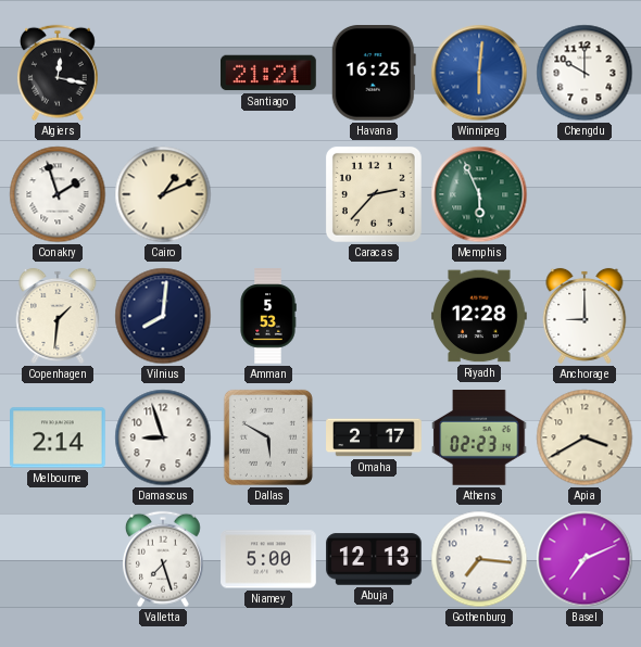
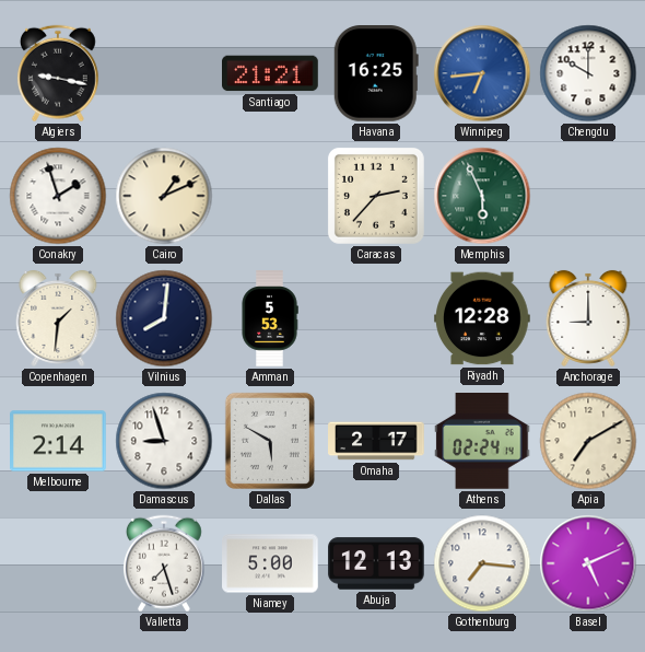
Algiers: 12:17 -> 9:17
Winnipeg: 6:01 -> 6:44
Athens: 02:23 -> 02:24
Apia: 3:40 -> 7:10
Basel: 7:11 -> 5:11
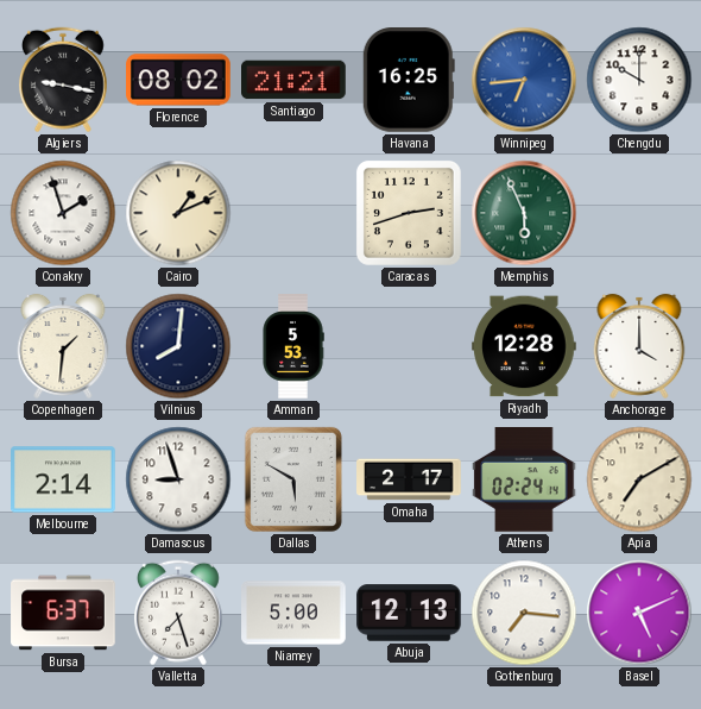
Florence: none -> 08:02
Caracas: 2:37 -> 2:42
Anchorage: 9:00 -> 4:00
Bursa: none -> 6:37
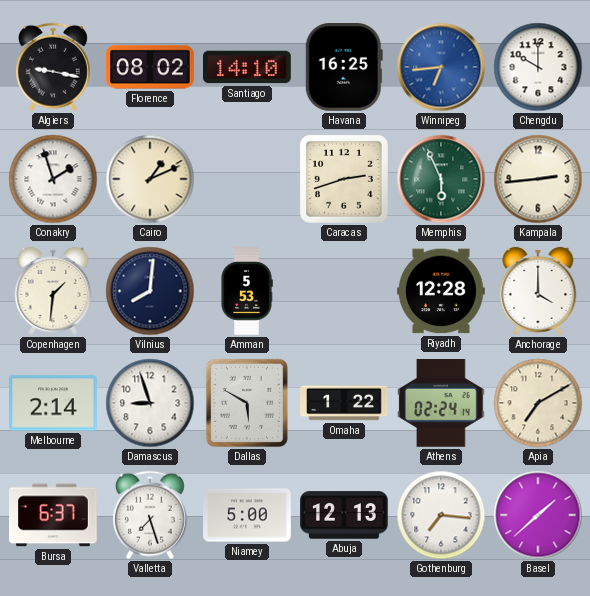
Santiago: 21:21 -> 14:10
Kampala: none -> 2:44
Omaha: 2:17 -> 1:22
Basel: 5:11 -> 1:38
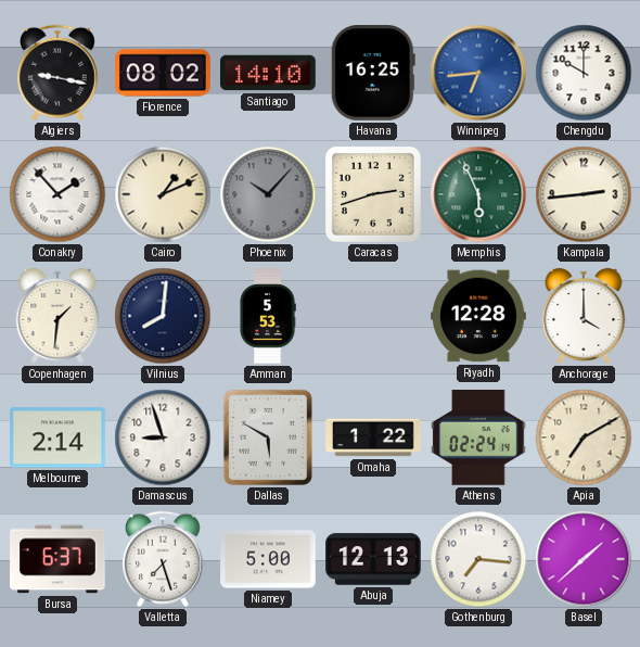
Conakry: 1:57 -> 1:53
Phoenix: none -> 10:07
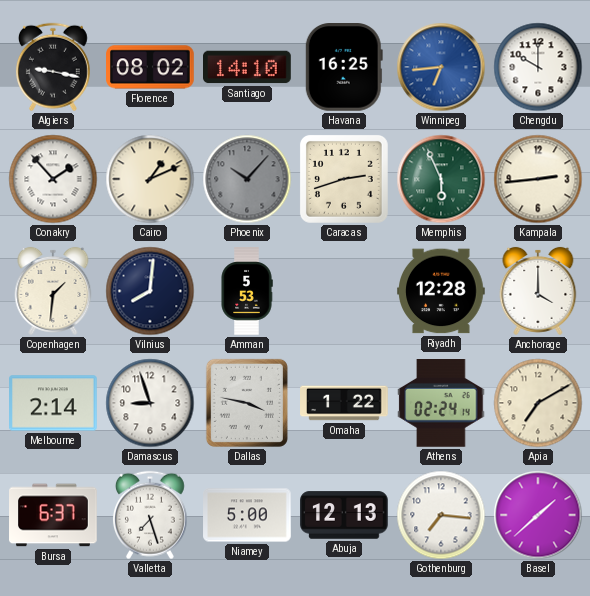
Dallas: 5:50 -> 3:47
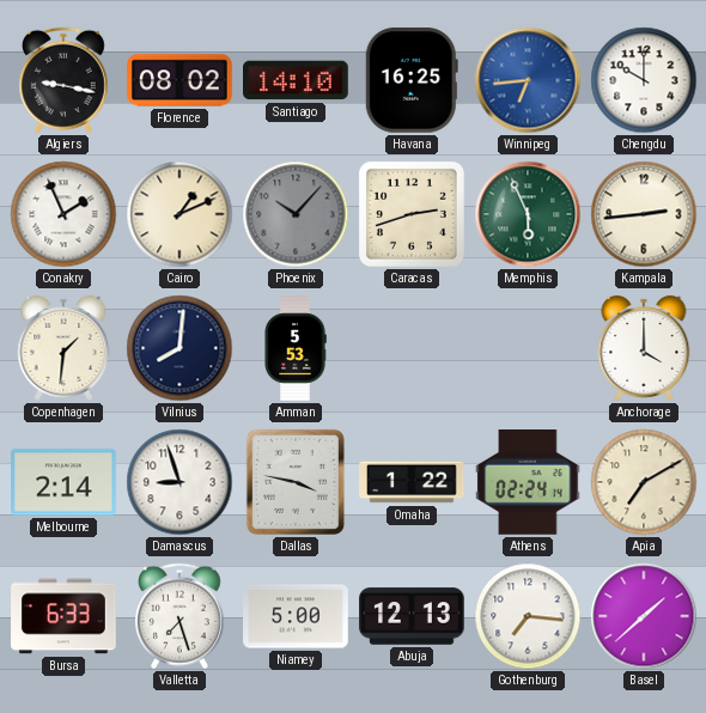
Conakry: 1:53 -> 1:56
Riyadh: 12:28 -> none
Bursa: 6:37 -> 6:33
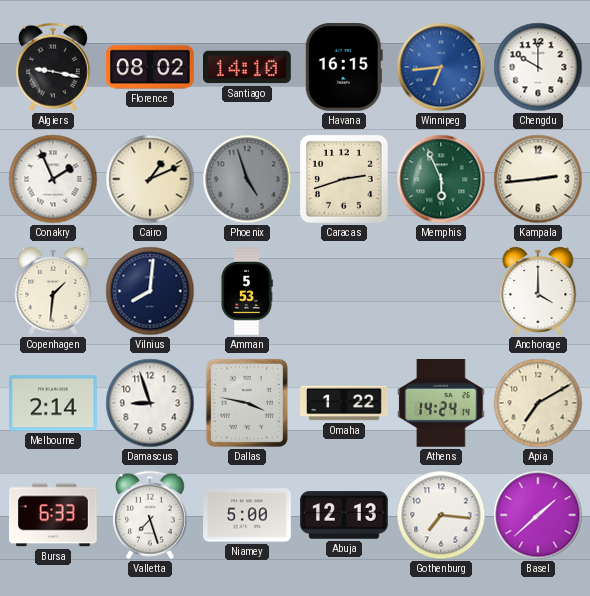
Havana: 16:25 -> 16:15
Phoenix: 10:07 -> 4:57
Athens: 02:24 -> 14:24
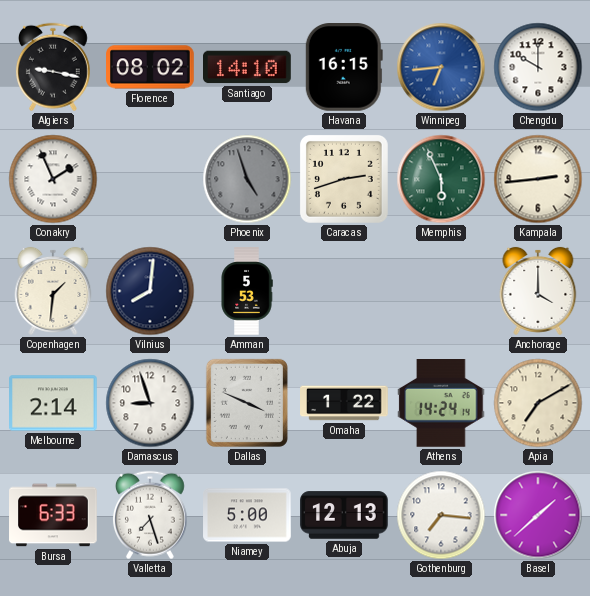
Cairo: 1:11 -> none
Dallas: 3:47 -> 3:49
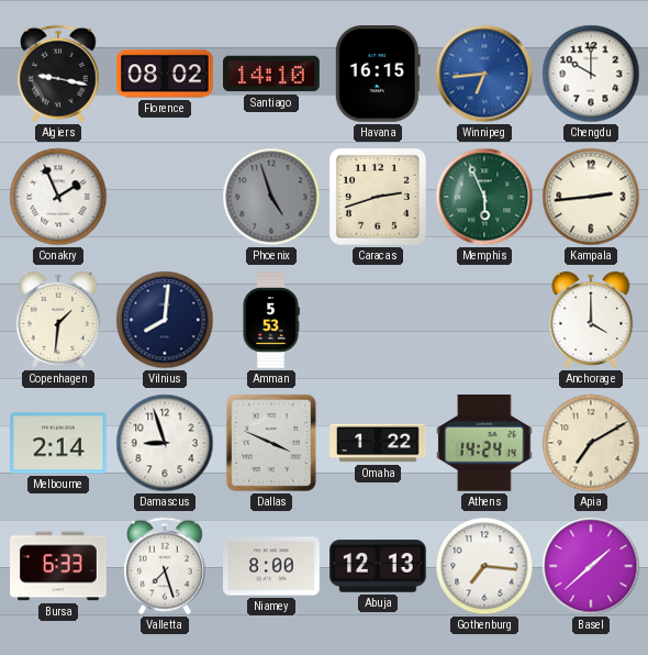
Niamey: 5:00 -> 8:00
